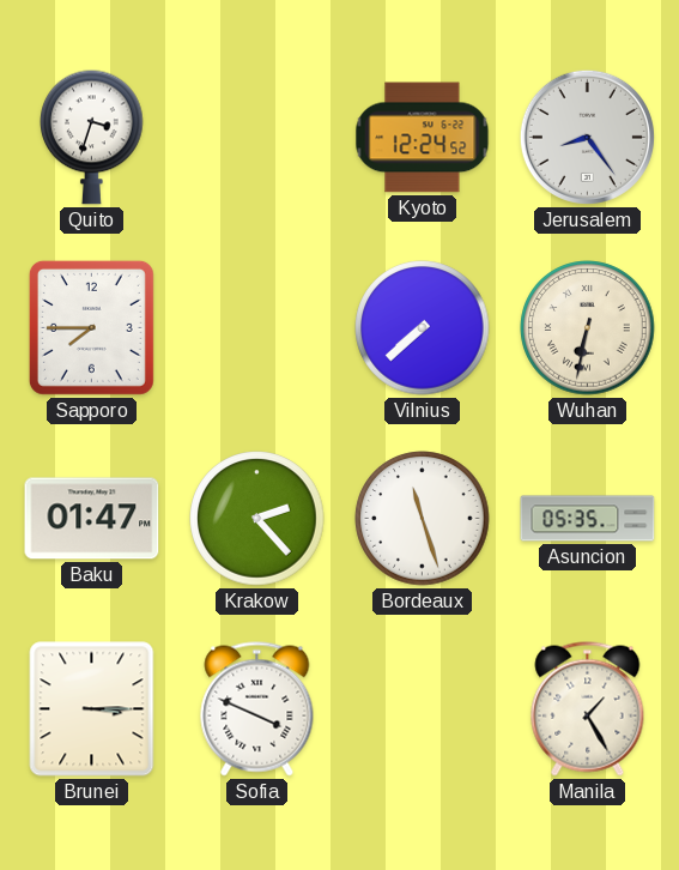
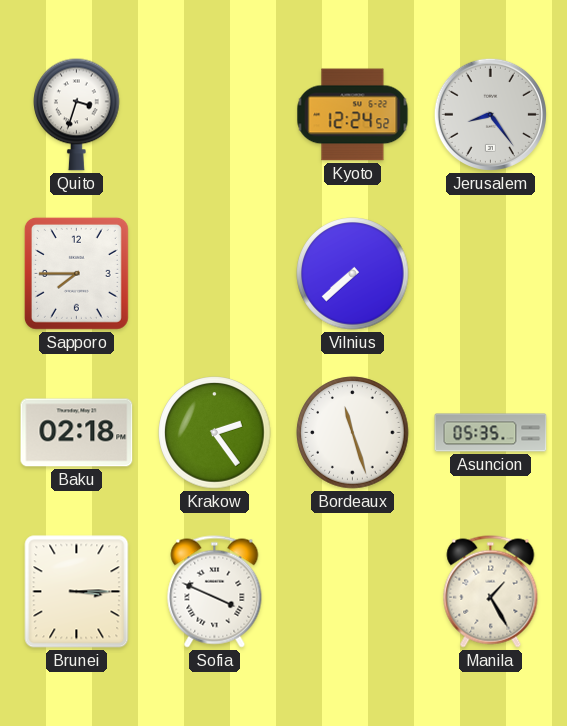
Wuhan: 6:32 -> none
Baku: 01:47 -> 02:18
Krakow: 2:23 -> 2:24
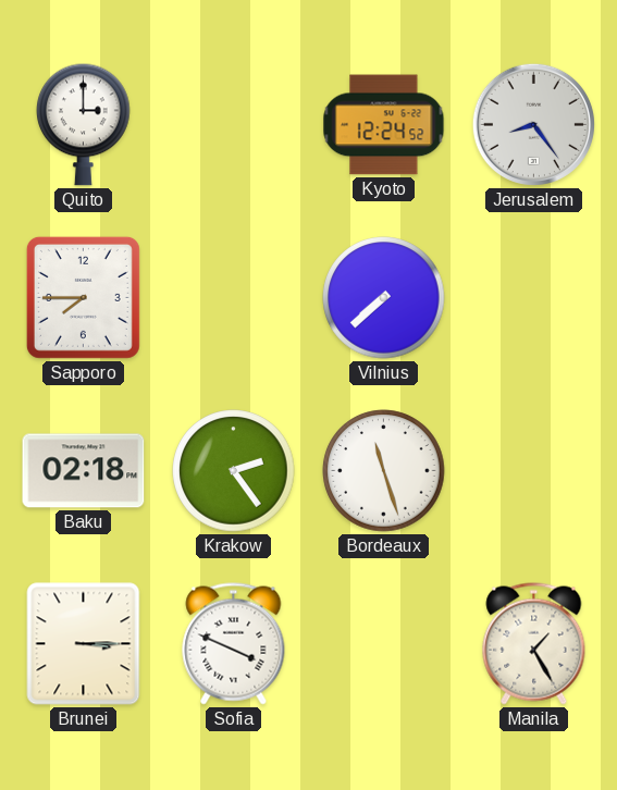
Quito: 3:33 -> 3:00
Asuncion: 05:35 -> none
